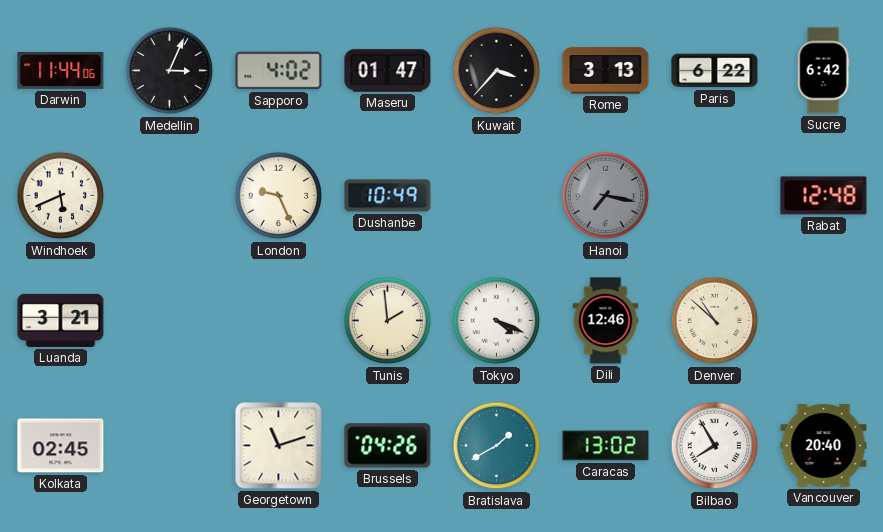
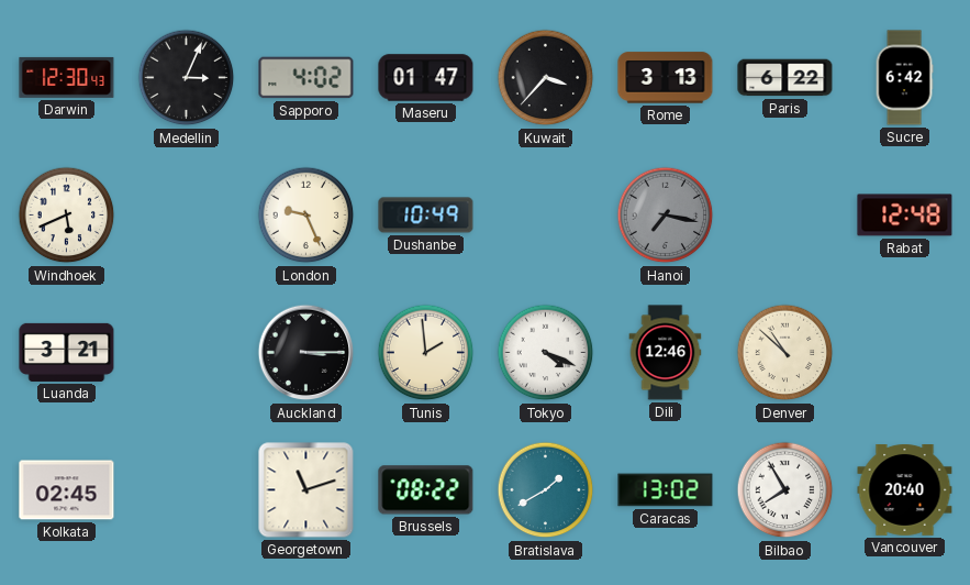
Darwin: 11:44 -> 12:30
Auckland: none -> 3:15
Brussels: 04:26 -> 08:22
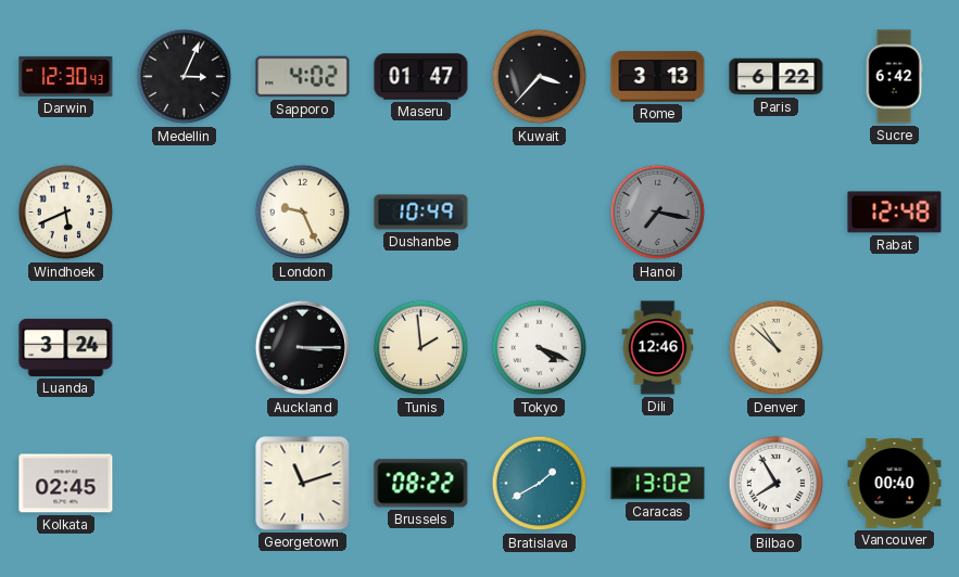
Luanda: 3:21 -> 3:24
Vancouver: 20:40 -> 00:40
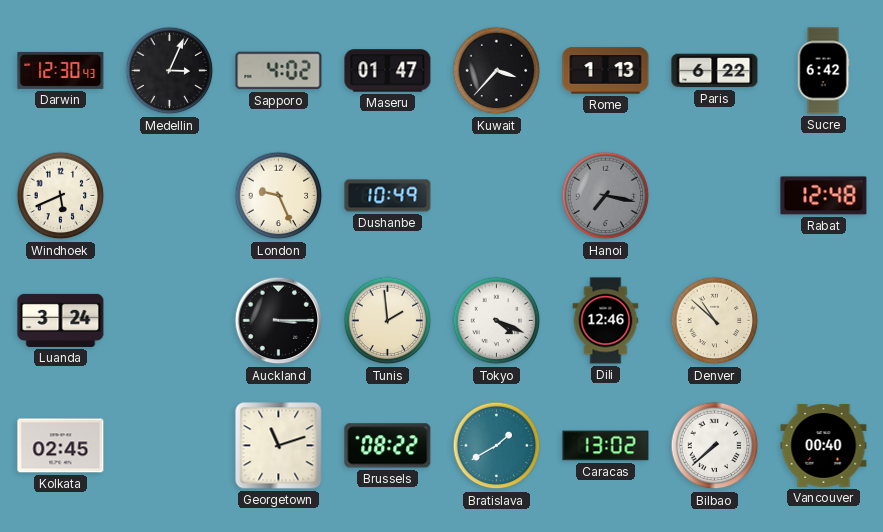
Rome: 3:13 -> 1:13
Bilbao: 7:55 -> 7:38
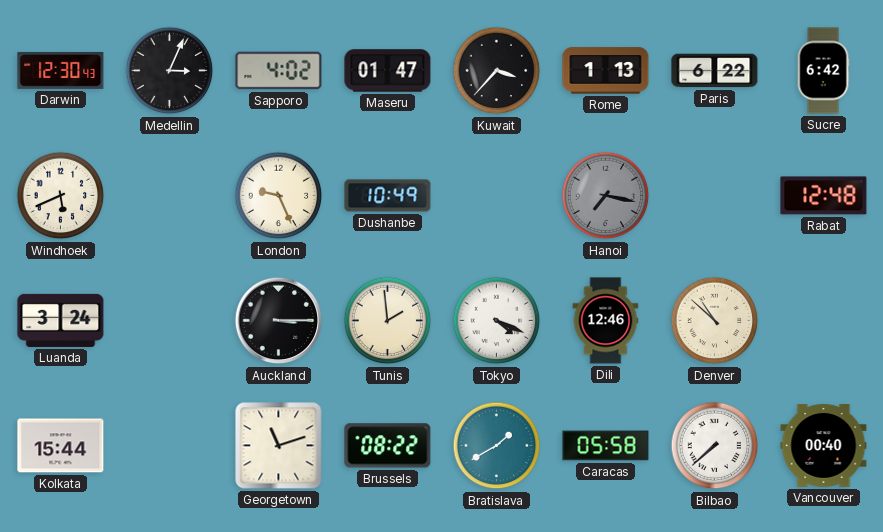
Kolkata: 02:45 -> 15:44
Caracas: 13:02 -> 05:58
